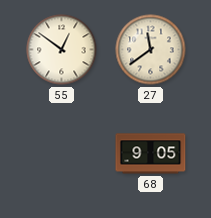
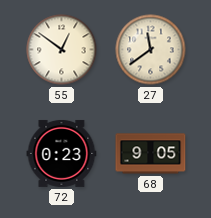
72: none -> 0:23
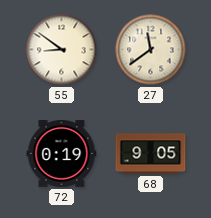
55: 12:51 -> 8:51
72: 0:23 -> 0:19
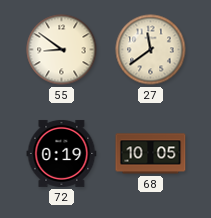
68: 9:05 -> 10:05
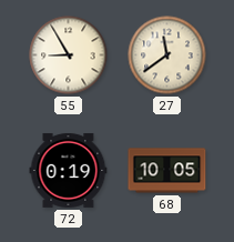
55: 8:51 -> 8:55
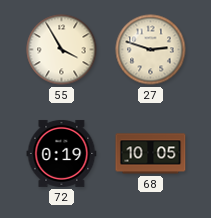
55: 8:55 -> 3:55
27: 11:39 -> 2:48
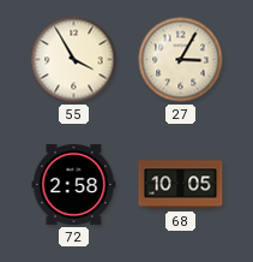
27: 2:48 -> 3:05
72: 0:19 -> 2:58
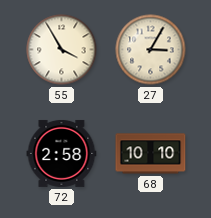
68: 10:05 -> 10:10
